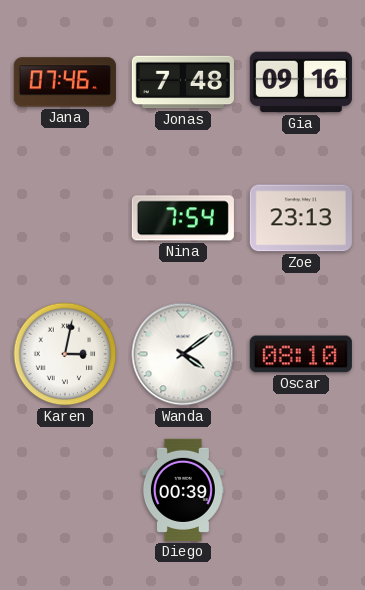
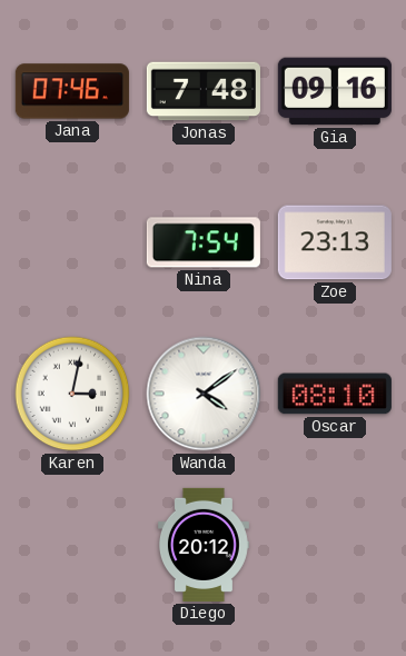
Diego: 00:39 -> 20:12
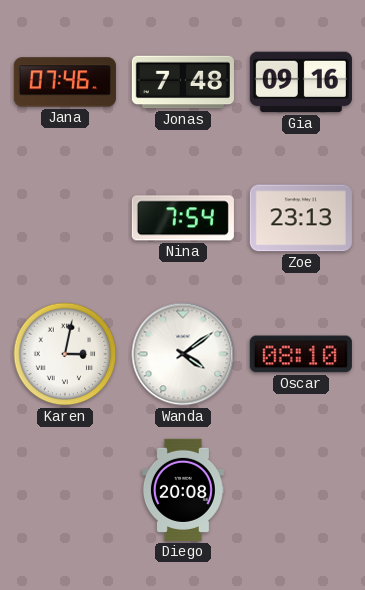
Diego: 20:12 -> 20:08
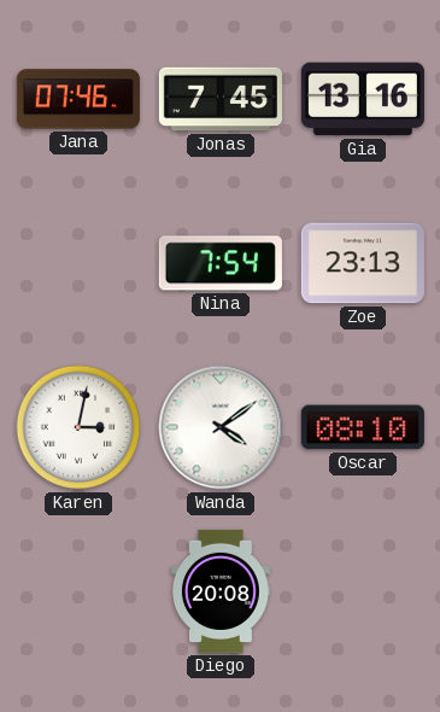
Jonas: 7:48 -> 7:45
Gia: 09:16 -> 13:16
